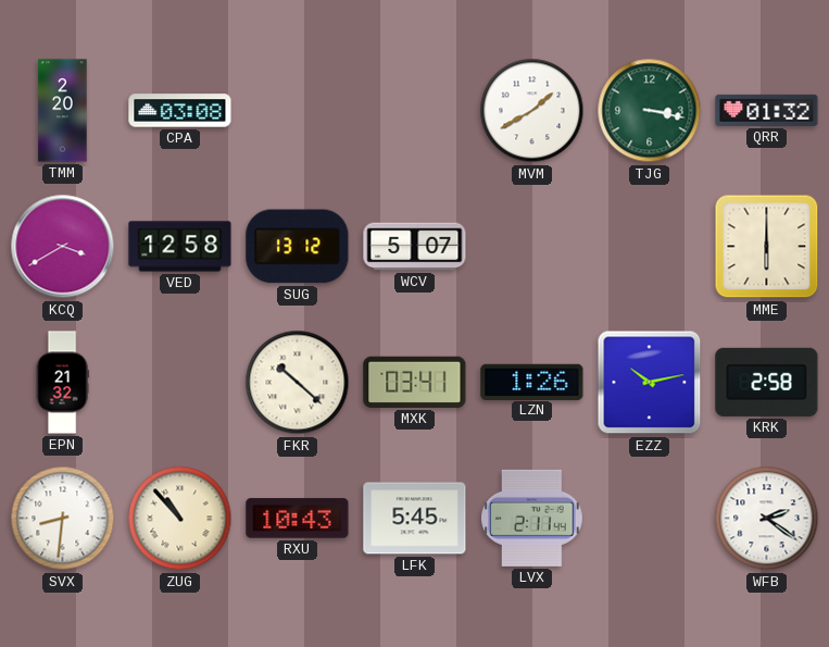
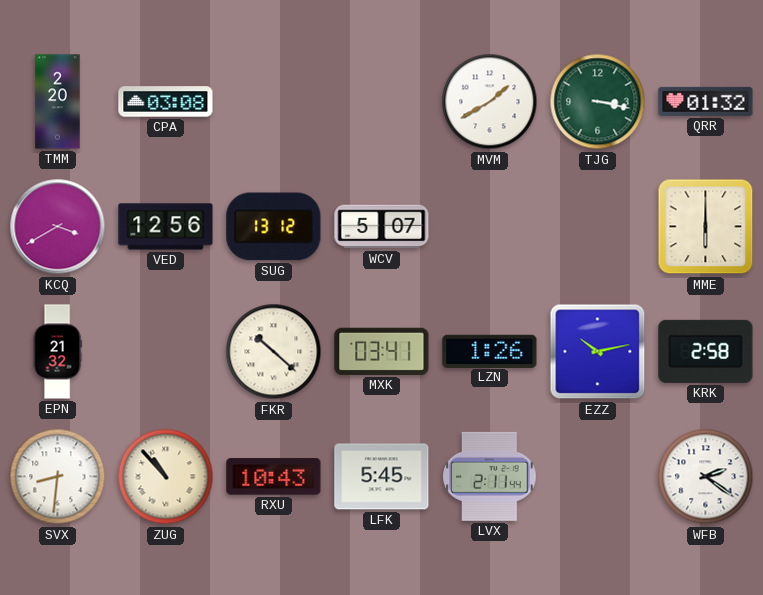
VED: 12:58 -> 12:56
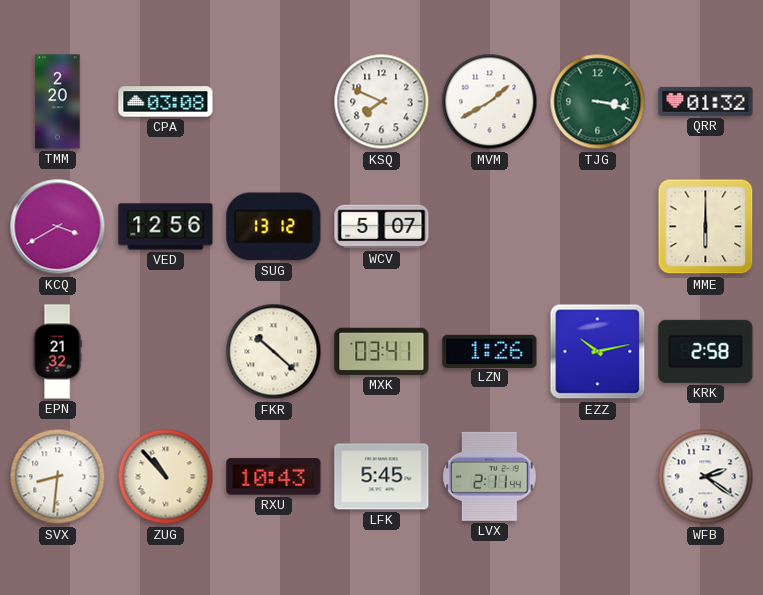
KSQ: none -> 7:49
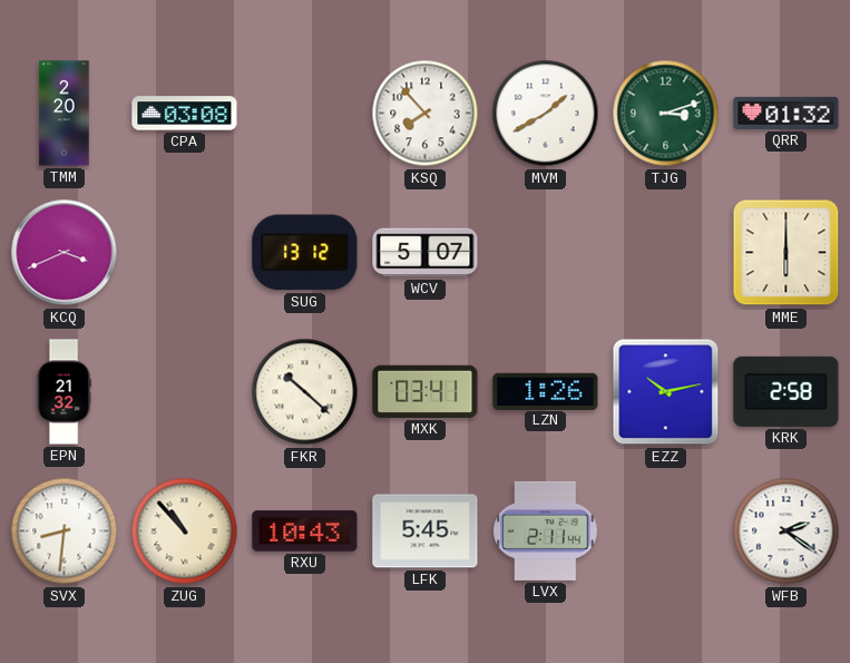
KSQ: 7:49 -> 7:53
TJG: 3:17 -> 3:12
KCQ: 3:40 -> 3:41
VED: 12:56 -> none
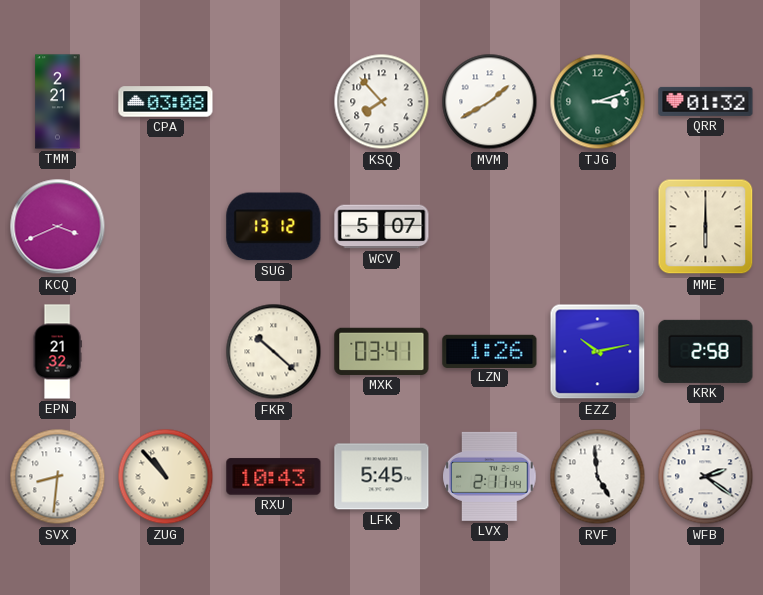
TMM: 2:20 -> 2:21
RVF: none -> 4:59
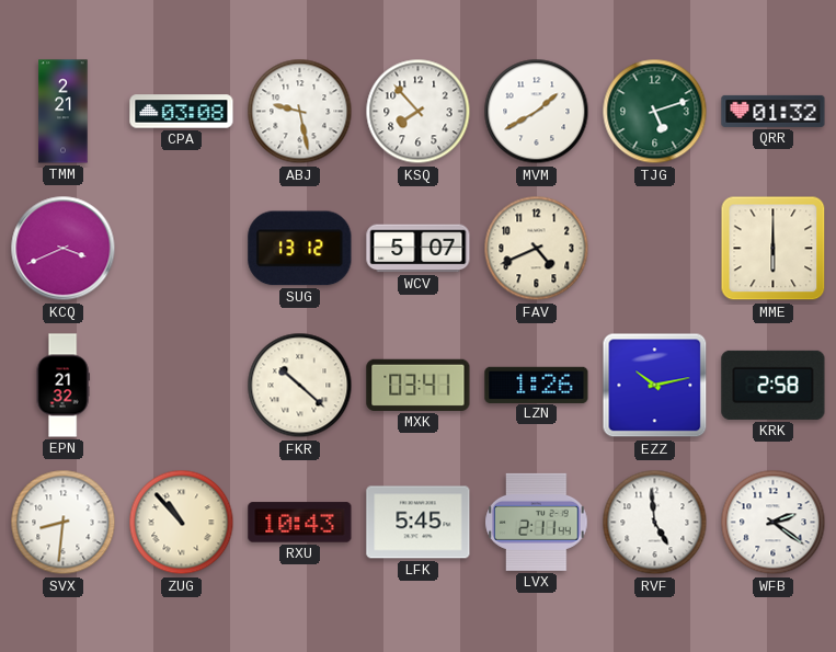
ABJ: none -> 9:28
TJG: 3:12 -> 5:12
FAV: none -> 4:41
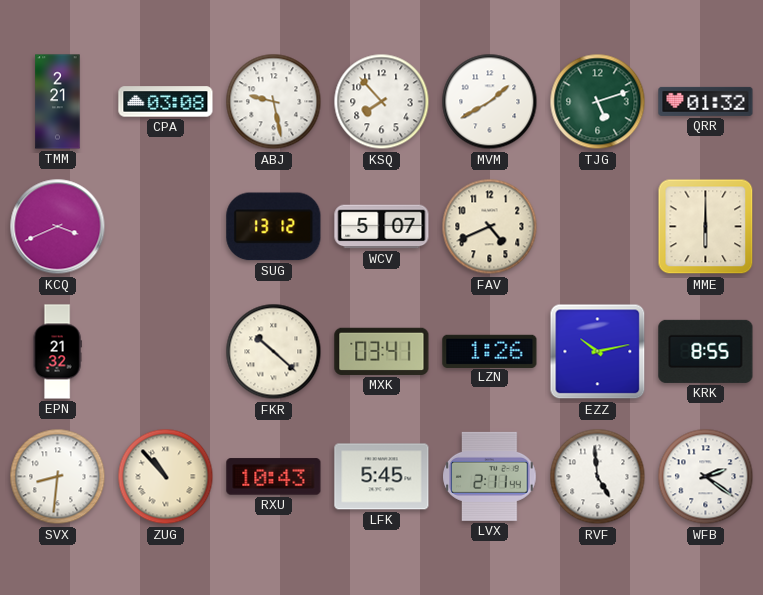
KRK: 2:58 -> 8:55
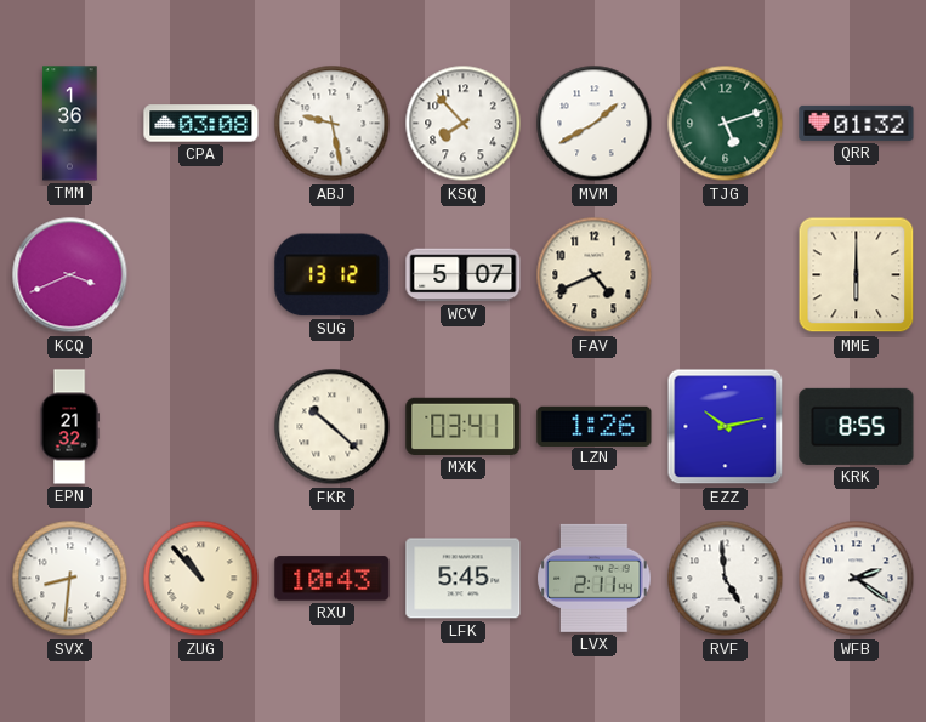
TMM: 2:21 -> 1:36
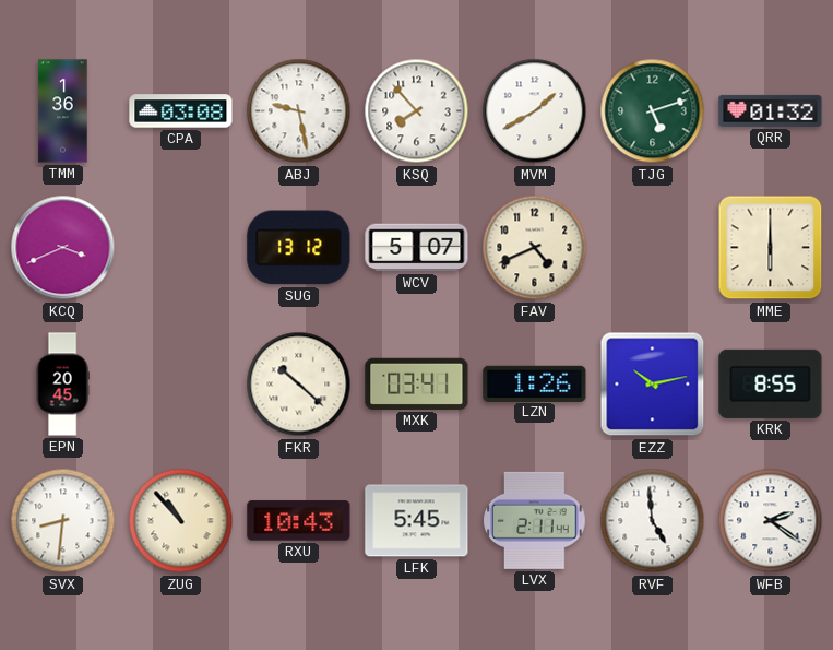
EPN: 21:32 -> 20:45
